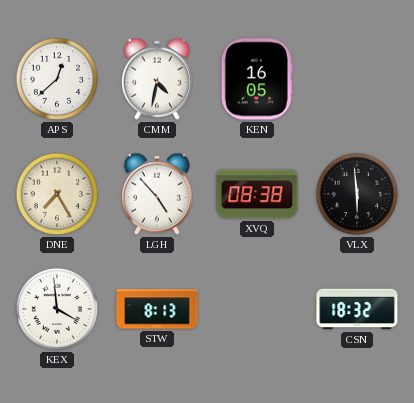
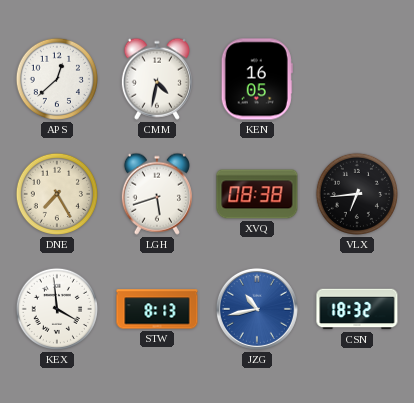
LGH: 4:53 -> 5:42
VLX: 5:59 -> 6:44
JZG: none -> 10:43
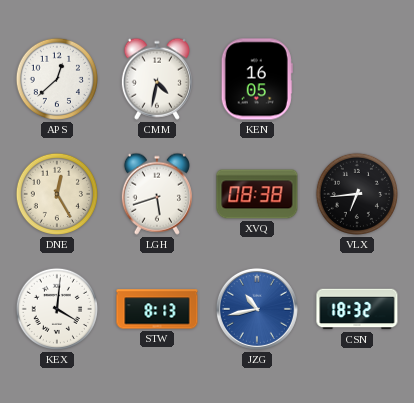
DNE: 7:25 -> 12:25
KEX: 3:59 -> 4:01
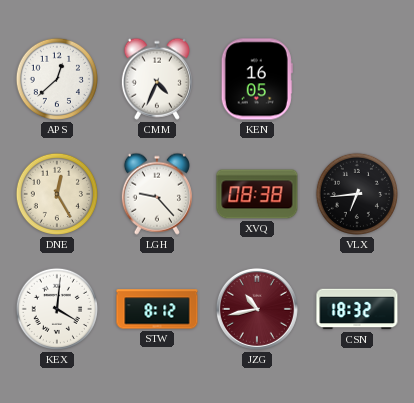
CMM: 4:32 -> 4:34
LGH: 5:42 -> 9:23
STW: 8:13 -> 8:12
JZG dial: blue -> burgundy
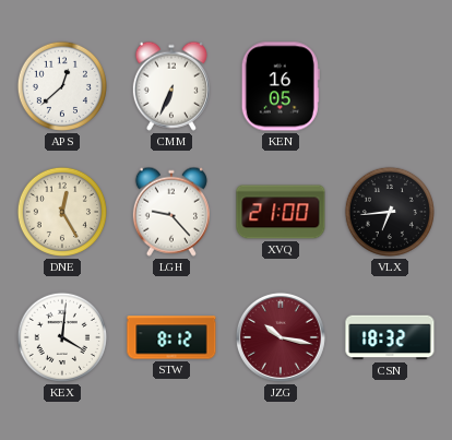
CMM: 4:34 -> 6:34
XVQ: 08:38 -> 21:00
JZG: 10:43 -> 10:17
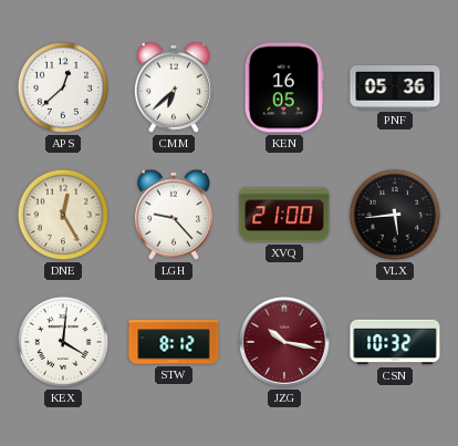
CMM: 6:34 -> 6:38
PNF: none -> 05:36
VLX: 6:44 -> 5:44
CSN: 18:32 -> 10:32
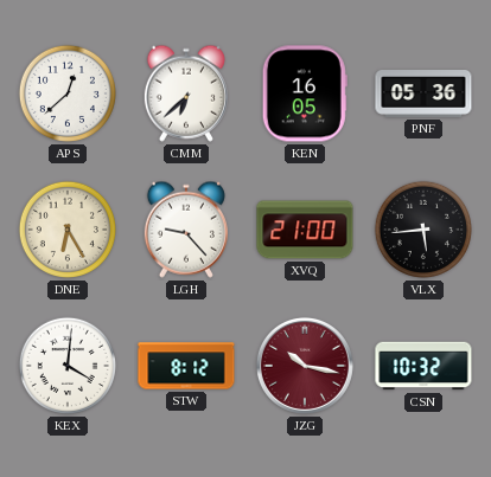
DNE: 12:25 -> 6:25
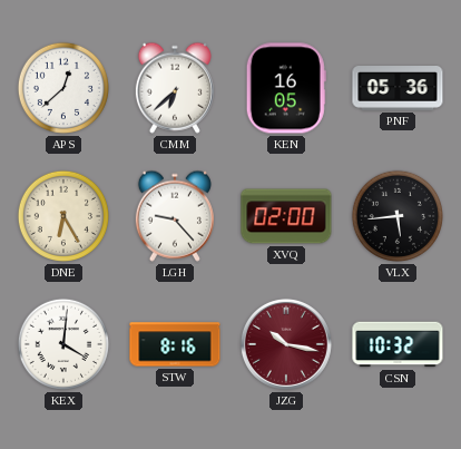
XVQ: 21:00 -> 02:00
STW: 8:12 -> 8:16
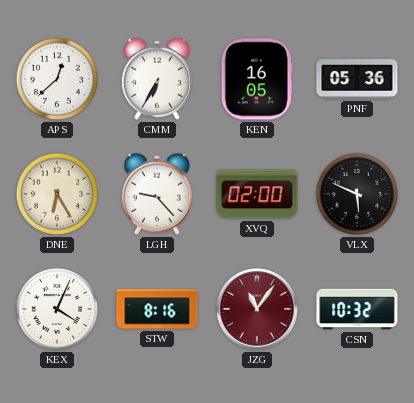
CMM: 6:38 -> 6:35
VLX: 5:44 -> 5:49
KEX: 4:01 -> 4:04
JZG: 10:17 -> 11:06
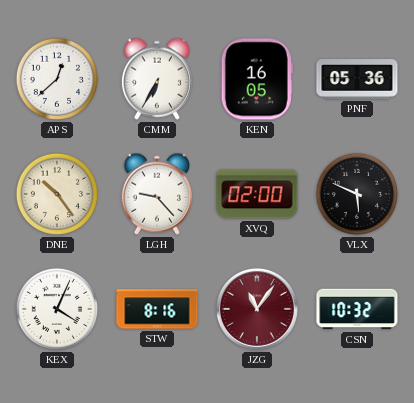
DNE: 6:25 -> 10:24
